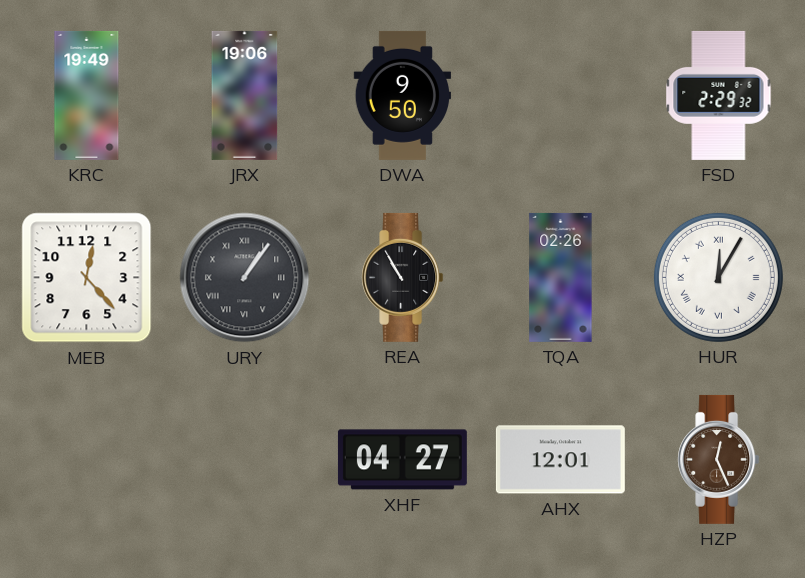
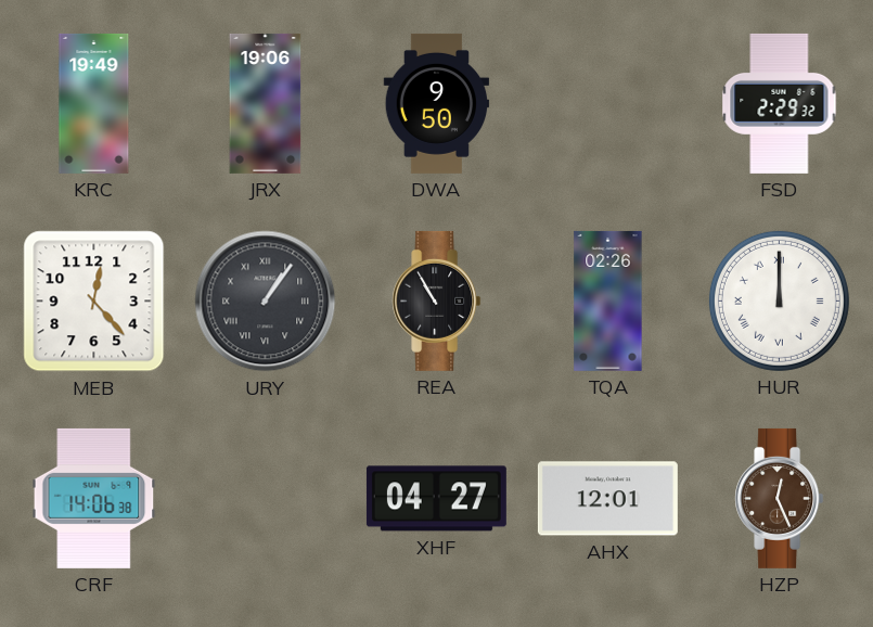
HUR: 12:05 -> 12:00
CRF: none -> 14:06
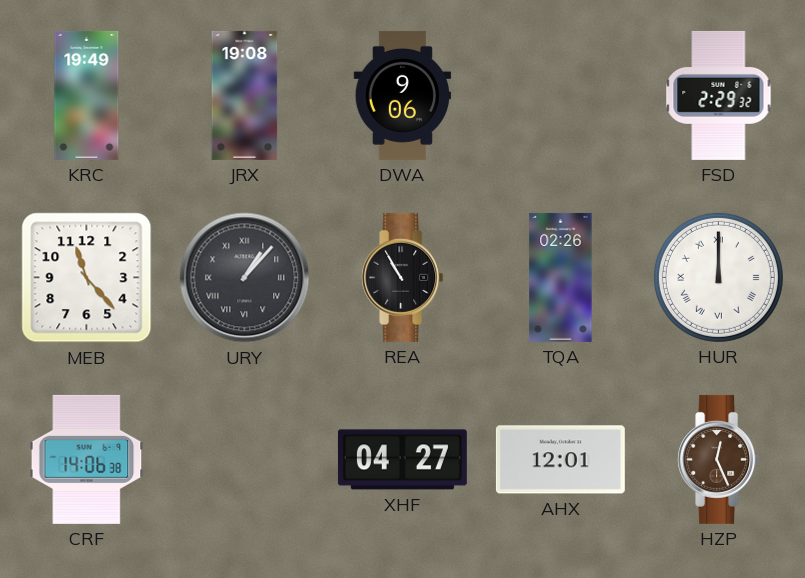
JRX: 19:06 -> 19:08
DWA: 9:50 -> 9:06
MEB: 12:23 -> 11:23
URY: 1:06 -> 1:07
